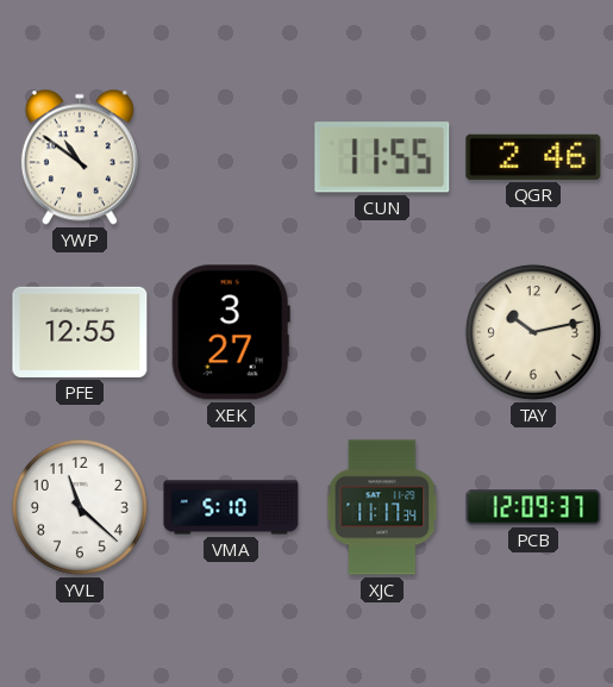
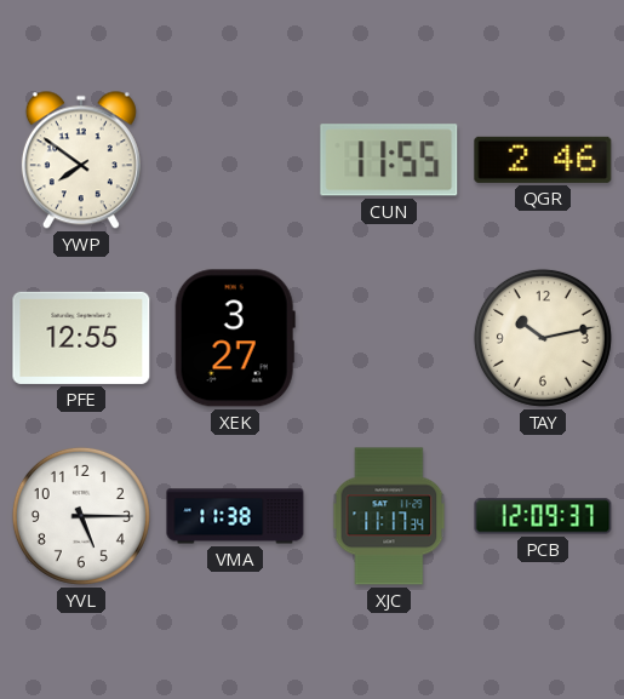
YWP: 10:51 -> 7:51
YVL: 11:22 -> 5:15
VMA: 5:10 -> 11:38
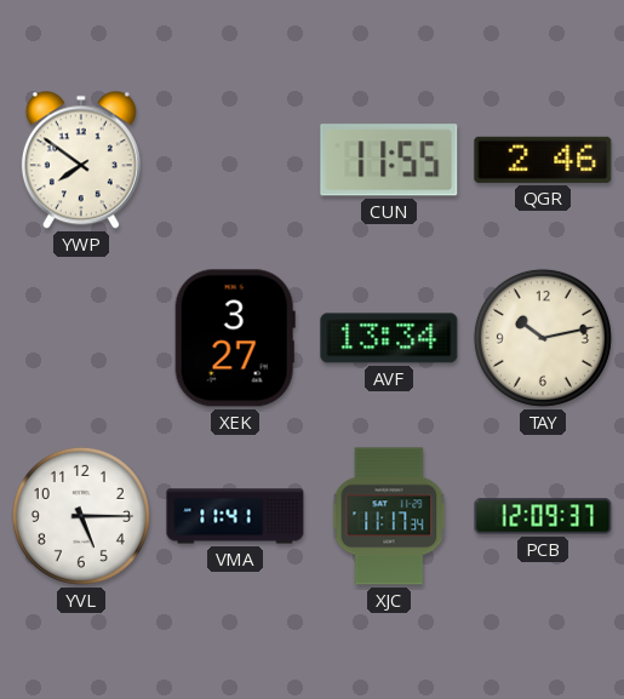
PFE: 12:55 -> none
AVF: none -> 13:34
VMA: 11:38 -> 11:41
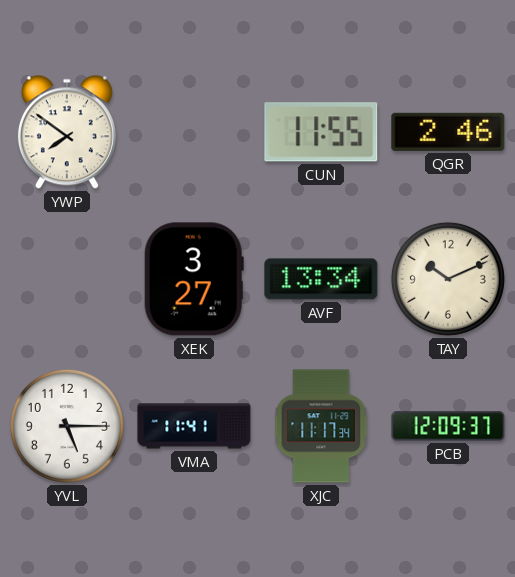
TAY: 10:13 -> 10:11
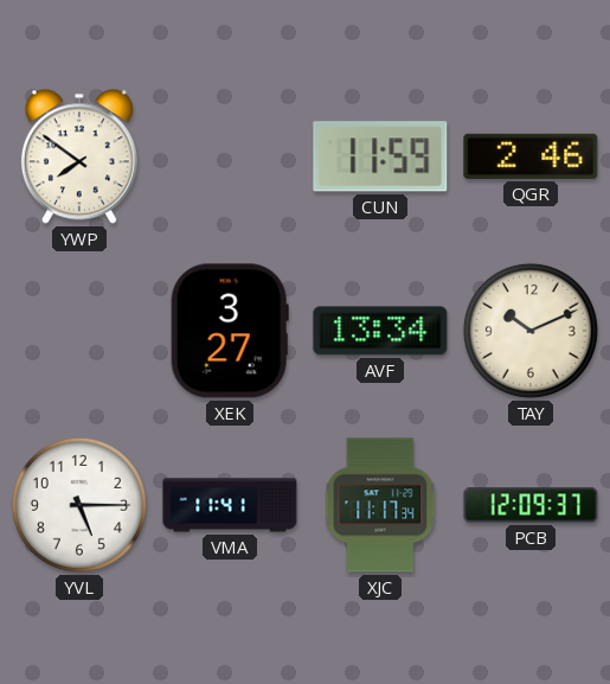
CUN: 11:55 -> 11:59
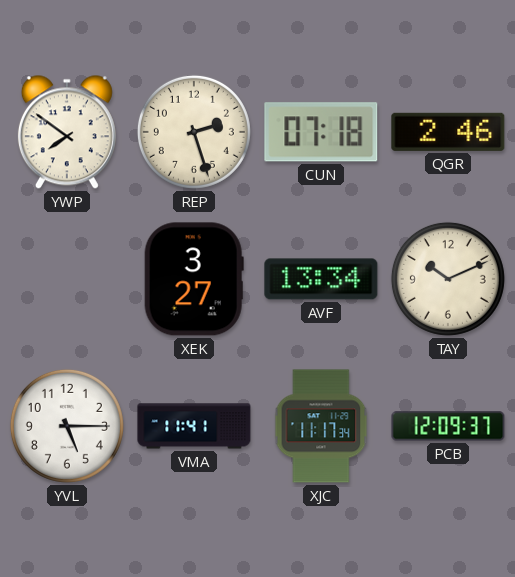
REP: none -> 2:27
CUN: 11:59 -> 07:18
